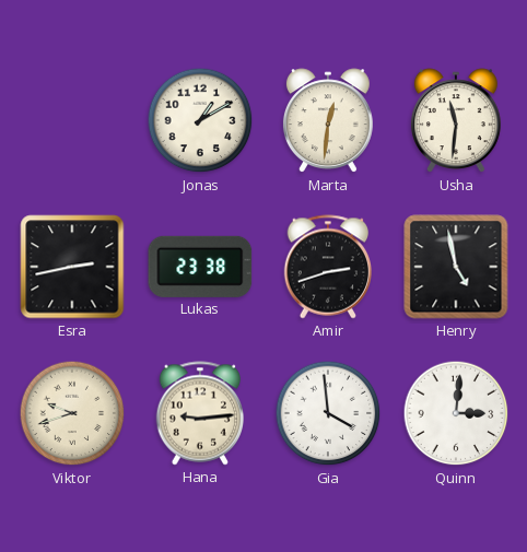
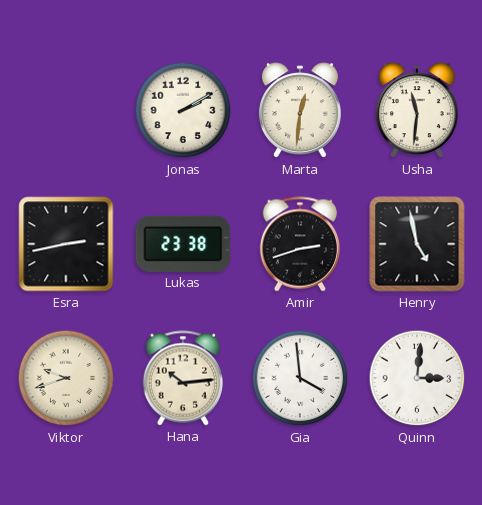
Jonas: 1:10 -> 2:10
Hana: 9:14 -> 10:14
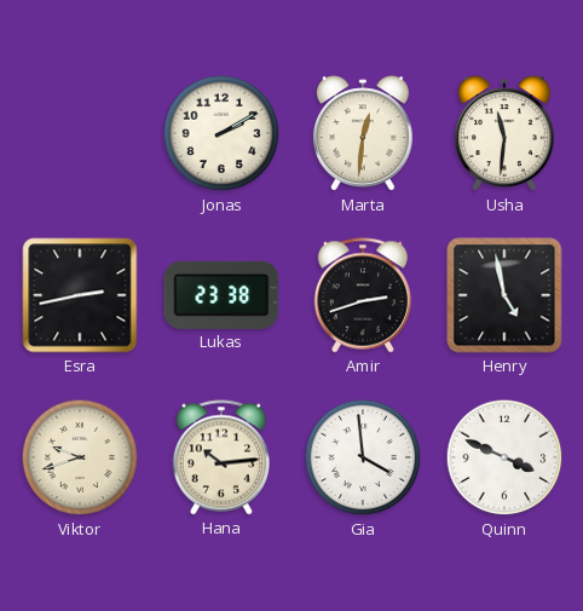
Quinn: 3:01 -> 3:49
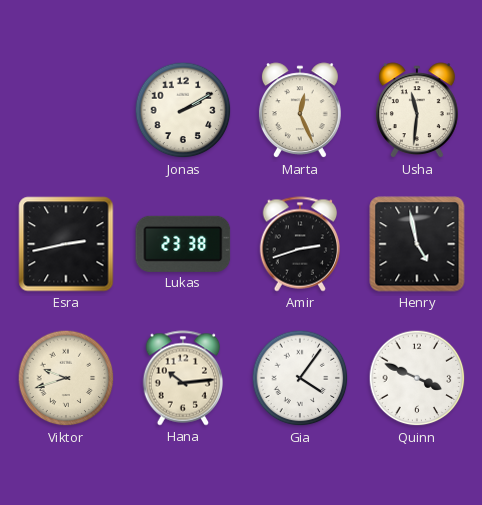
Marta: 12:31 -> 12:26
Gia: 3:59 -> 4:06
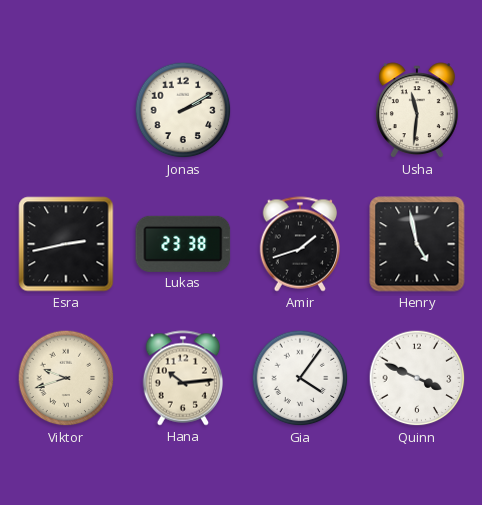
Marta: 12:26 -> none
Amir: 2:42 -> 1:42
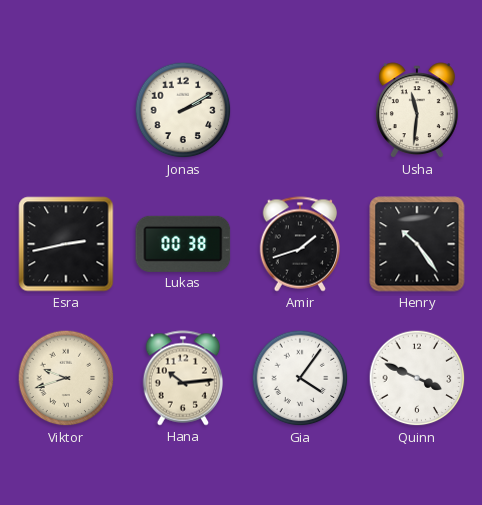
Lukas: 23:38 -> 00:38
Henry: 4:58 -> 10:24
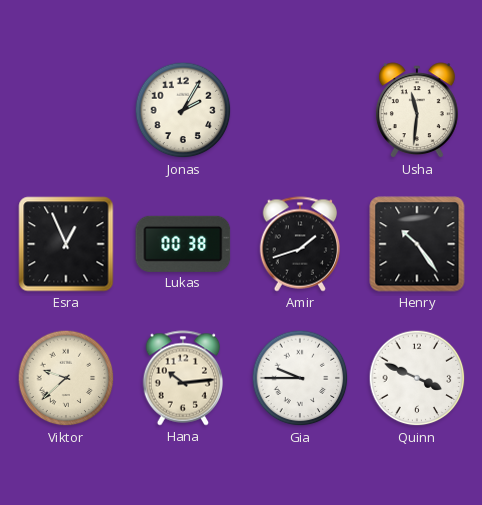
Jonas: 2:10 -> 2:05
Esra: 2:43 -> 12:56
Viktor: 9:42 -> 9:38
Gia: 4:06 -> 9:45
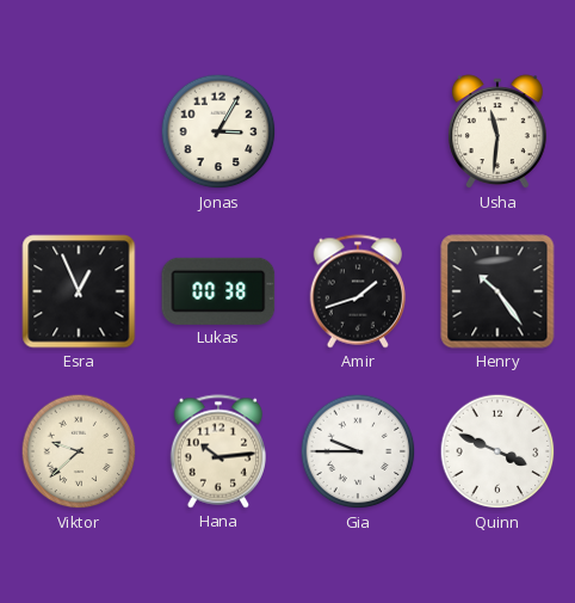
Jonas: 2:05 -> 3:05
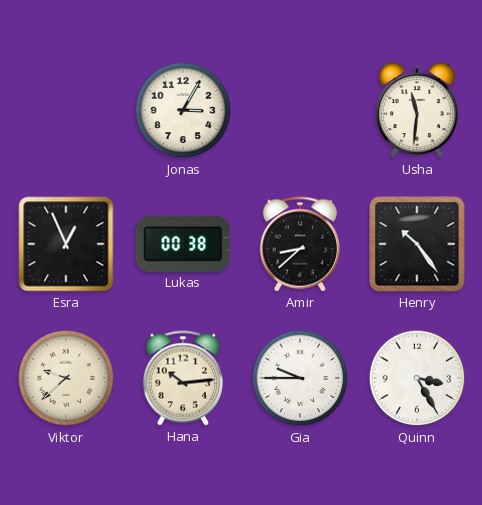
Amir: 1:42 -> 8:38
Quinn: 3:49 -> 3:25
